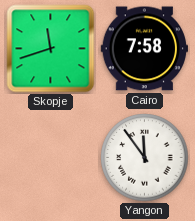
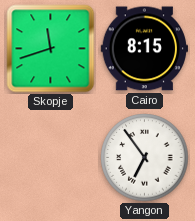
Cairo: 7:58 -> 8:15
Yangon: 11:54 -> 6:54
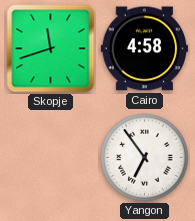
Cairo: 8:15 -> 4:58
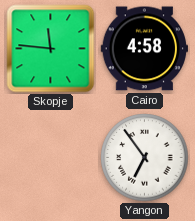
Skopje: 11:42 -> 11:46
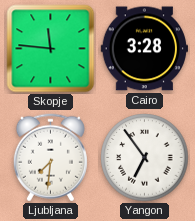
Cairo: 4:58 -> 3:28
Ljubljana: none -> 7:31
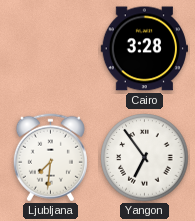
Skopje: 11:46 -> none
